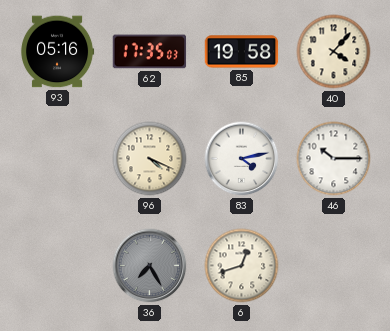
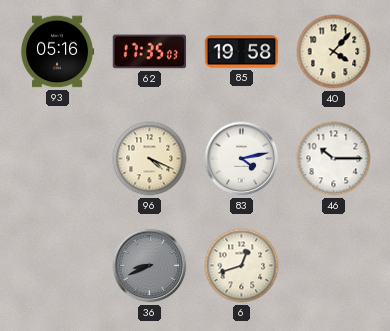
36: 7:25 -> 8:41
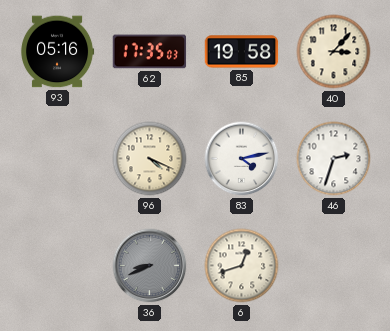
40: 4:07 -> 3:07
46: 10:15 -> 2:33
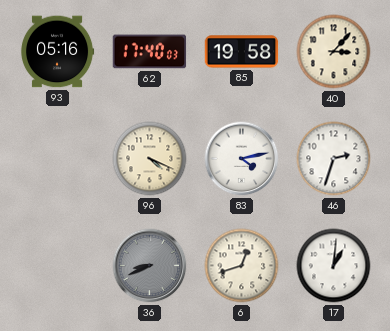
62: 17:35 -> 17:40
17: none -> 1:01
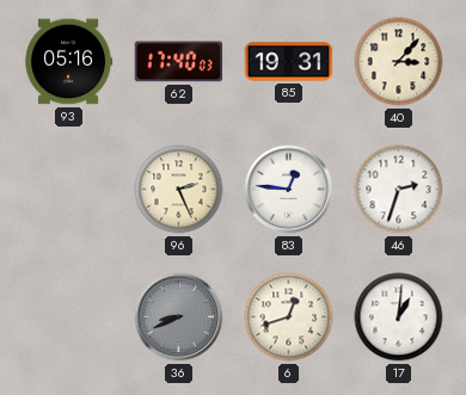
85: 19:58 -> 19:31
96: 4:19 -> 2:26
83: 4:13 -> 12:46
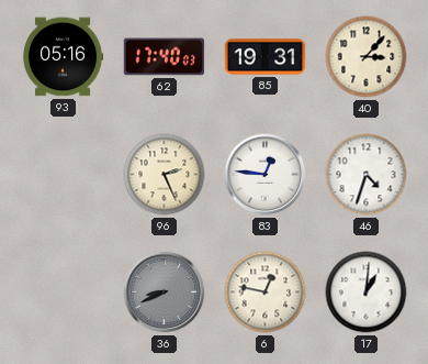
46: 2:33 -> 4:33
6: 12:42 -> 12:47
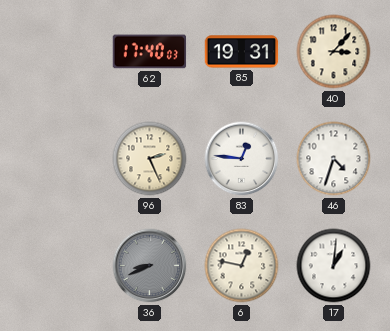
93: 05:16 -> none
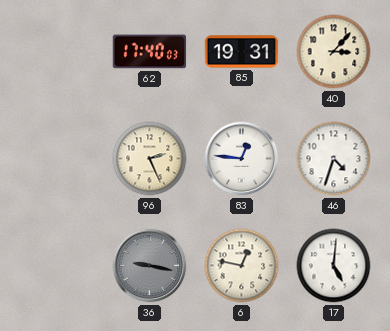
36: 8:41 -> 9:17
17: 1:01 -> 5:01
